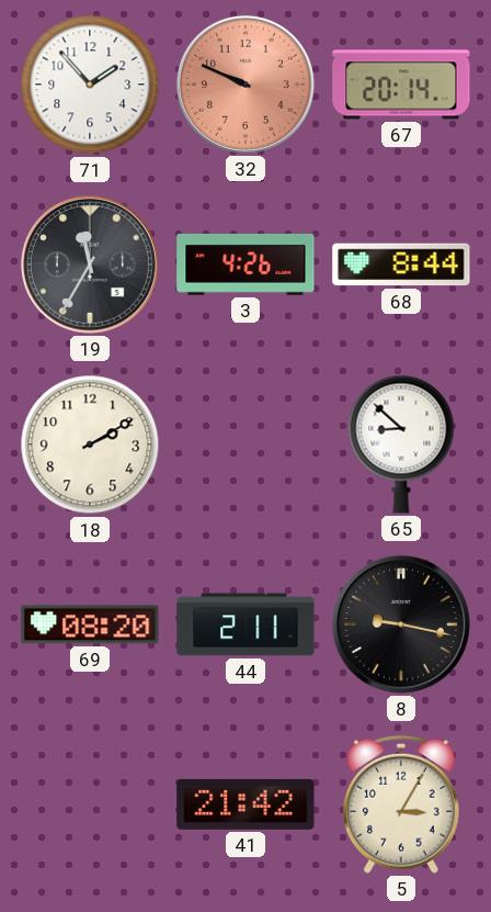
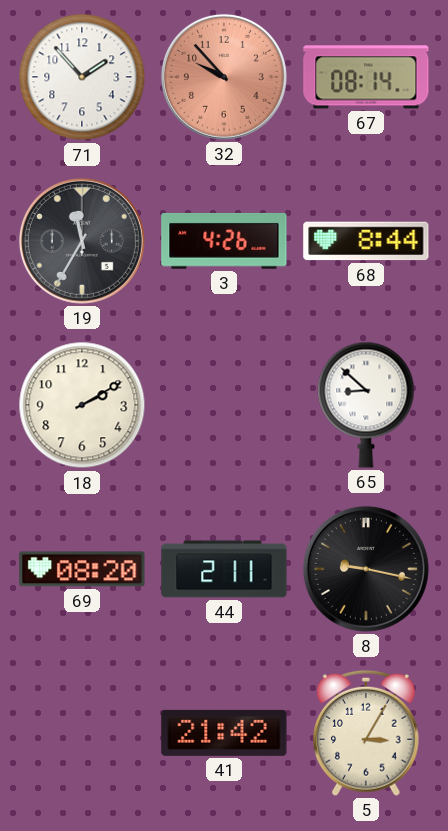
32: 9:49 -> 9:53
67: 20:14 -> 08:14
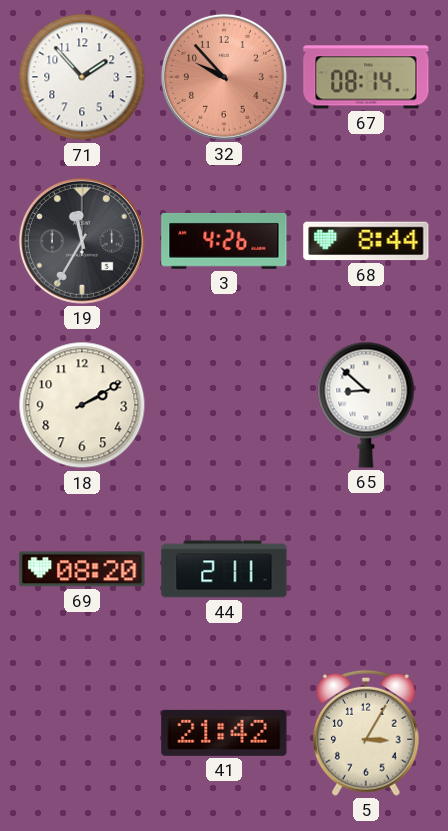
8: 9:17 -> none
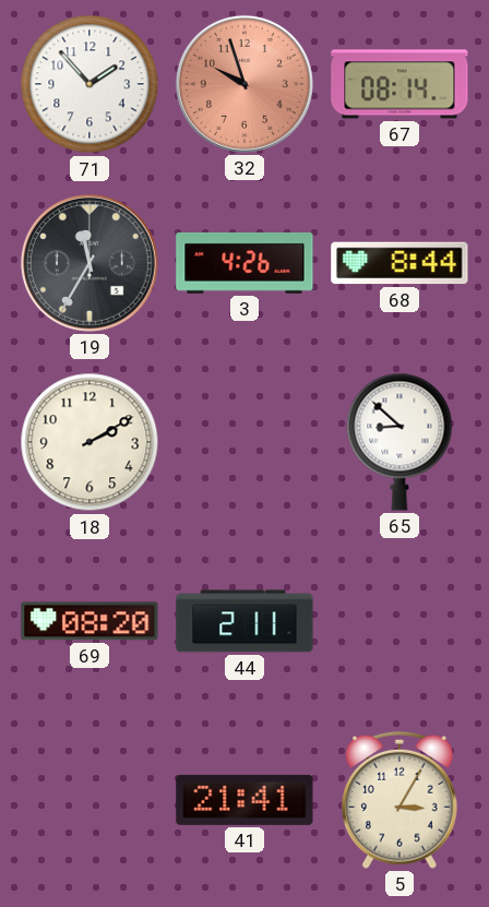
32: 9:53 -> 9:57
41: 21:42 -> 21:41
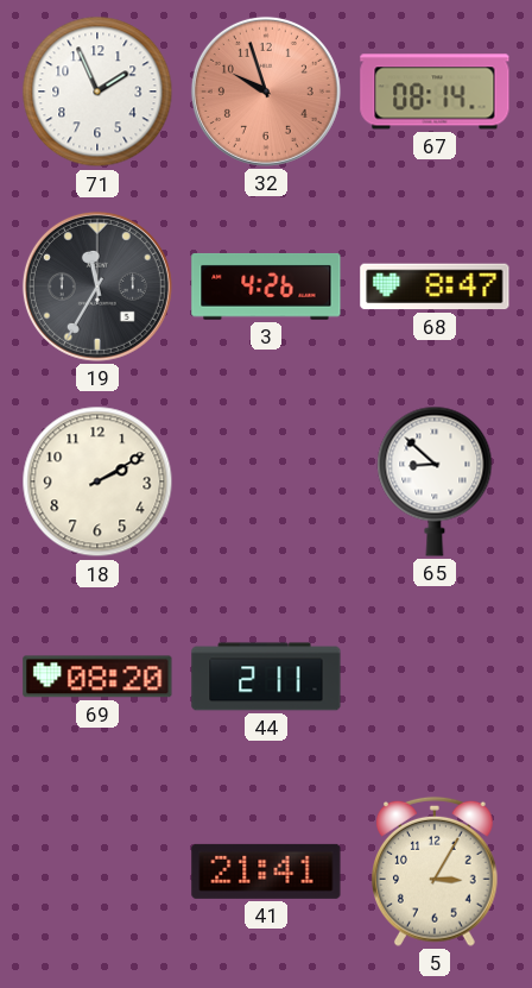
71: 1:53 -> 1:56
68: 8:44 -> 8:47
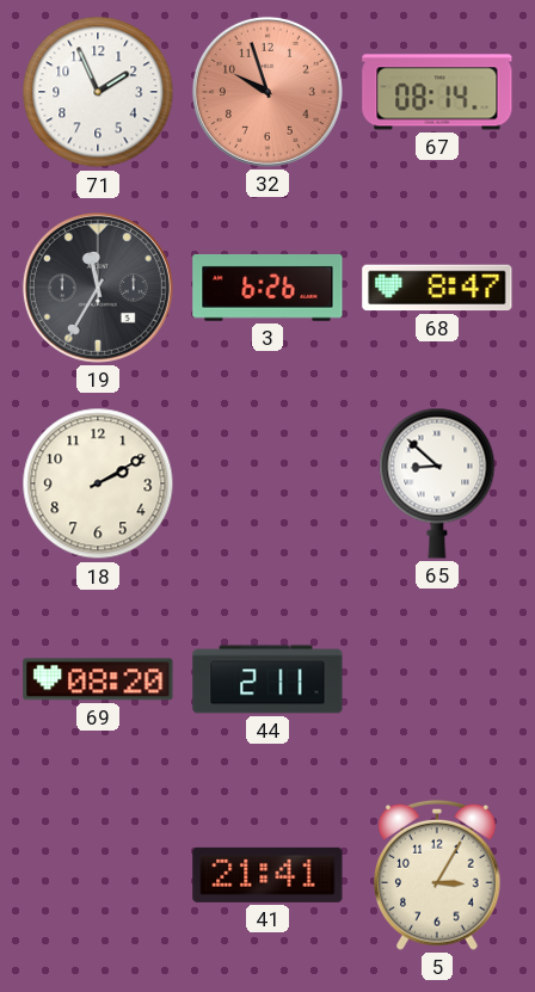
3: 4:26 -> 6:26
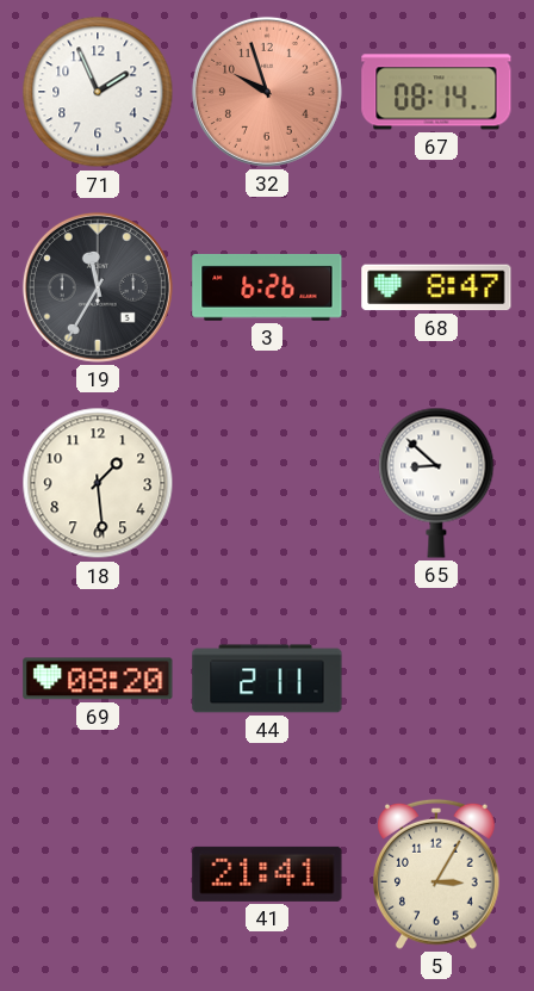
18: 2:10 -> 1:29
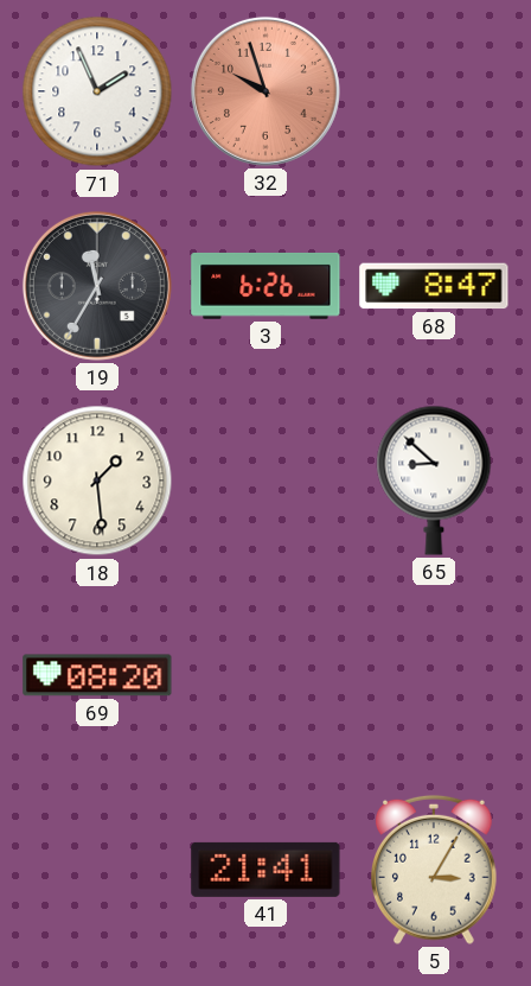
67: 08:14 -> none
44: 2:11 -> none
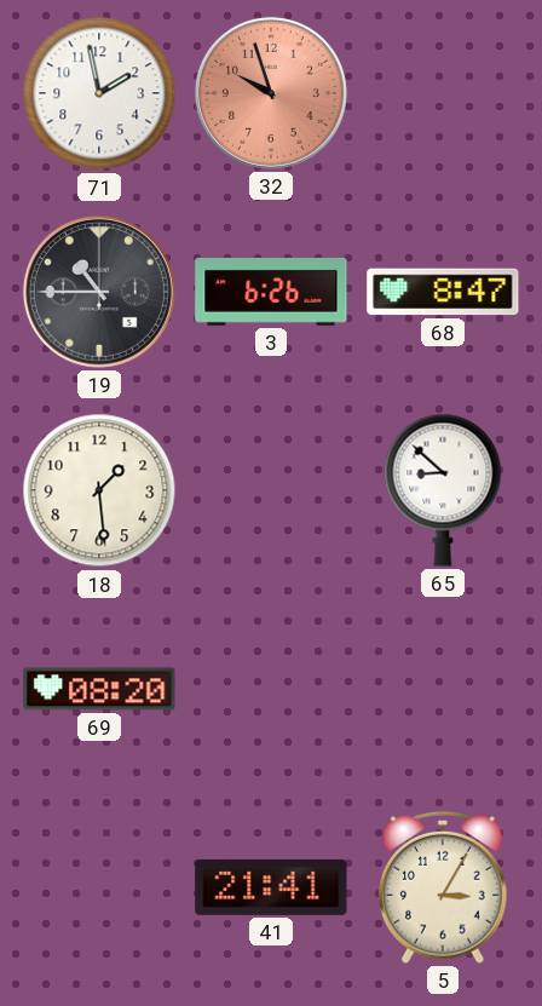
71: 1:56 -> 1:58
19: 11:35 -> 10:45
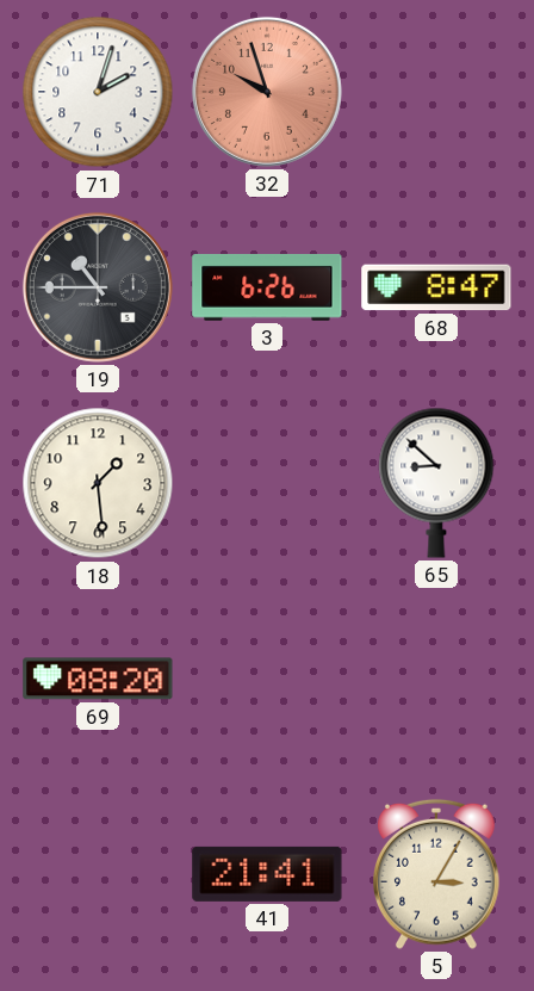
71: 1:58 -> 2:03
